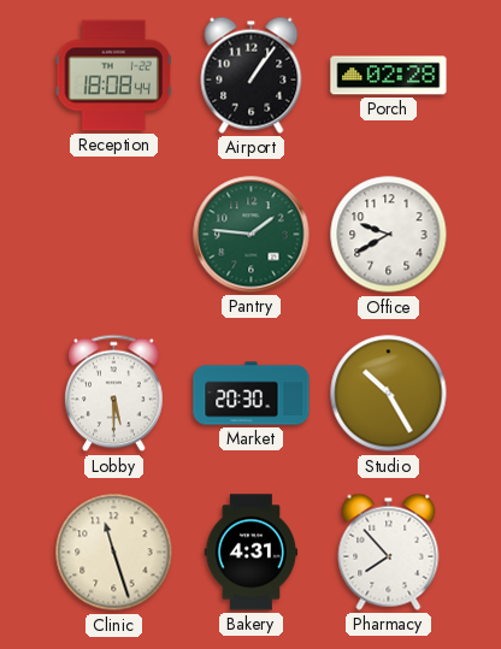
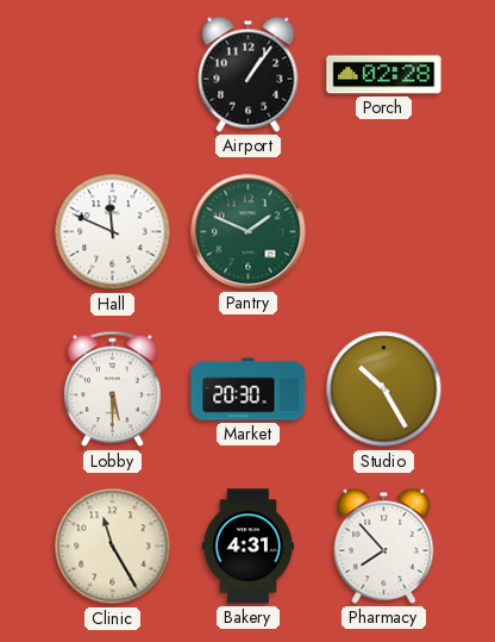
Reception: 18:08 -> none
Hall: none -> 11:49
Pantry: 1:46 -> 1:49
Office: 9:40 -> none
Clinic: 11:27 -> 11:25
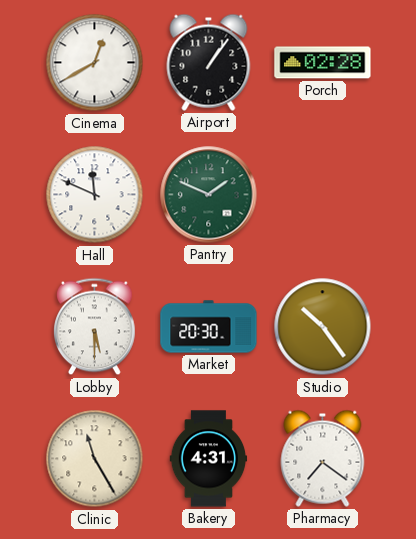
Cinema: none -> 12:40
Studio: 10:25 -> 10:24
Pharmacy: 7:53 -> 7:21
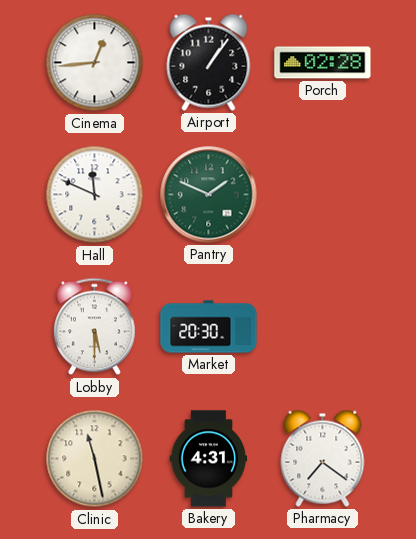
Cinema: 12:40 -> 12:44
Studio: 10:24 -> none
Clinic: 11:25 -> 11:28
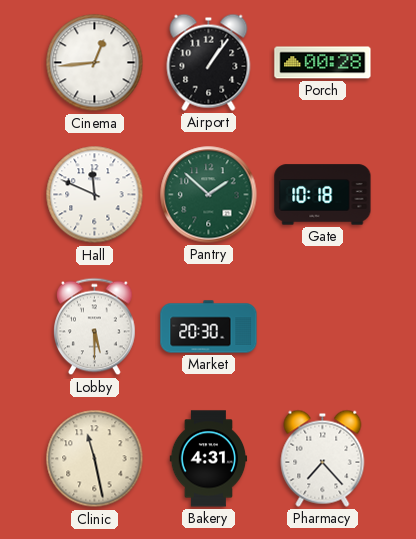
Porch: 02:28 -> 00:28
Pantry: 1:49 -> 1:52
Gate: none -> 10:18
Pharmacy: 7:21 -> 7:23
